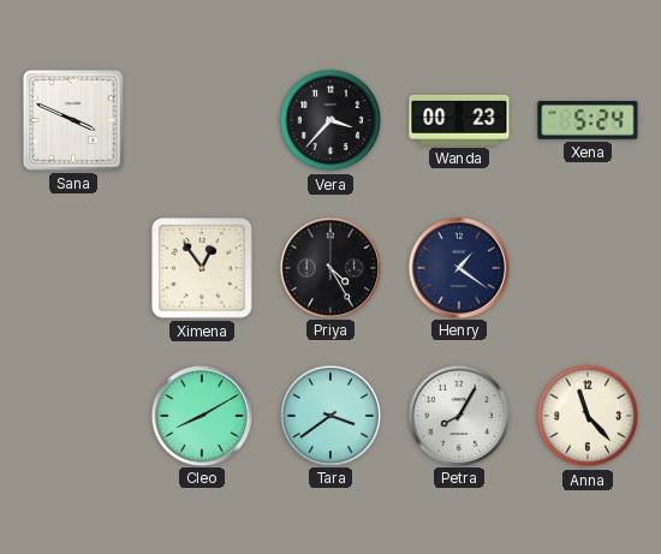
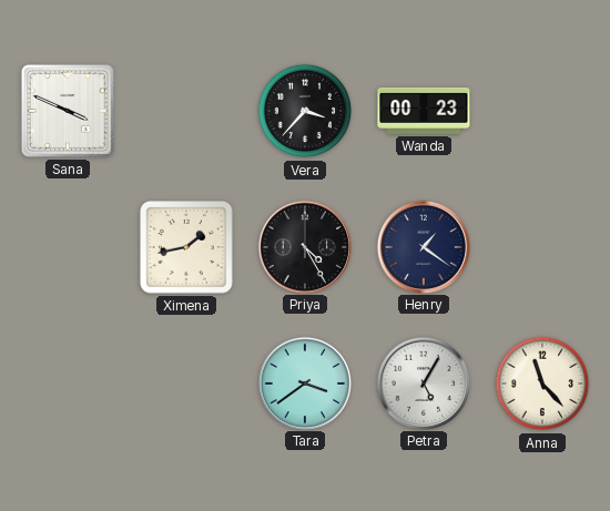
Xena: 5:24 -> none
Ximena: 12:54 -> 1:43
Cleo: 8:10 -> none
Petra: 8:05 -> 5:05
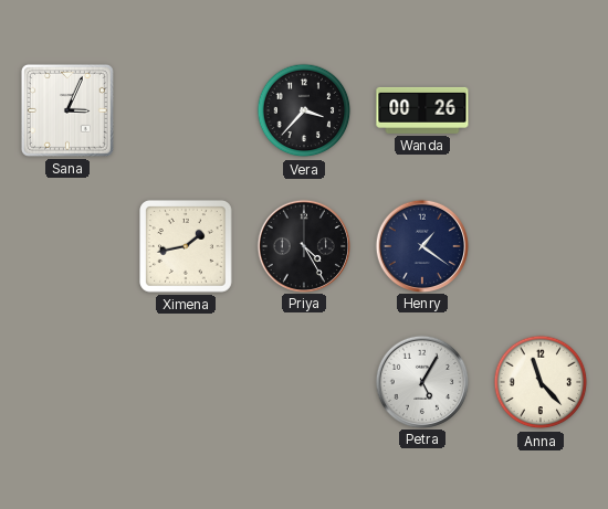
Sana: 3:49 -> 3:04
Wanda: 00:23 -> 00:26
Tara: 3:39 -> none
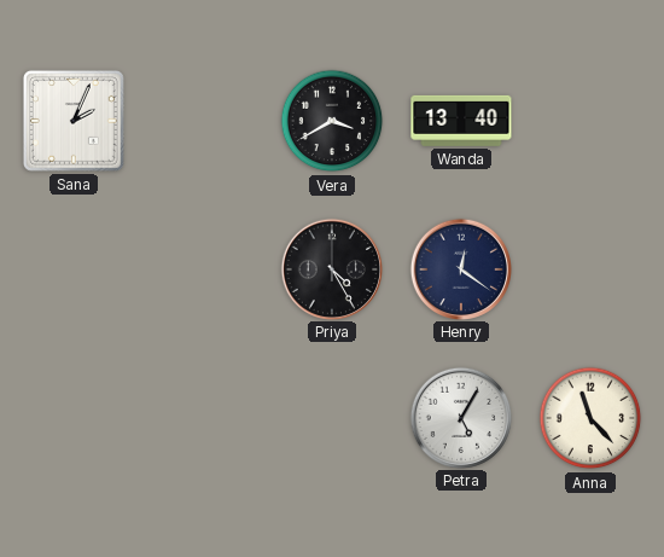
Sana: 3:04 -> 2:04
Vera: 3:37 -> 3:40
Wanda: 00:26 -> 13:40
Ximena: 1:43 -> none
Henry: 1:21 -> 12:21
